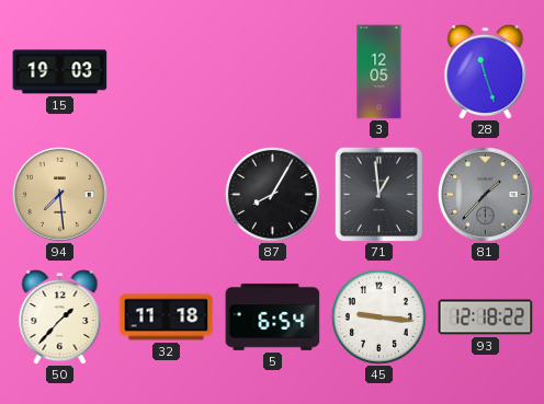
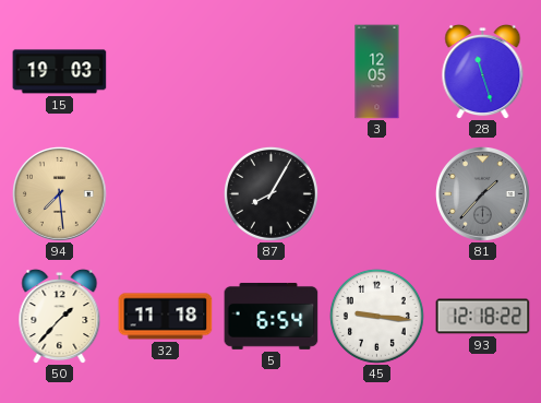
71: 12:59 -> none
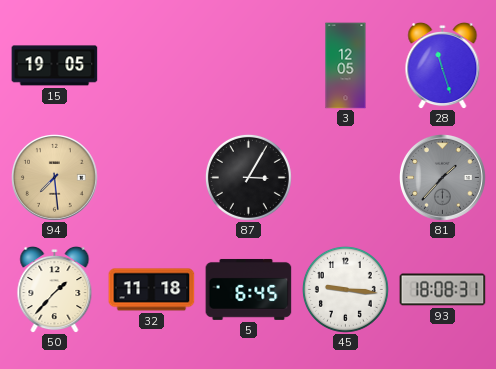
15: 19:03 -> 19:05
87: 8:05 -> 3:05
5: 6:54 -> 6:45
93: 12:18 -> 18:08
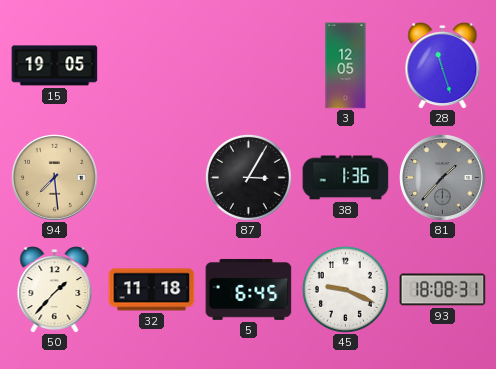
38: none -> 1:36
45: 9:16 -> 9:19
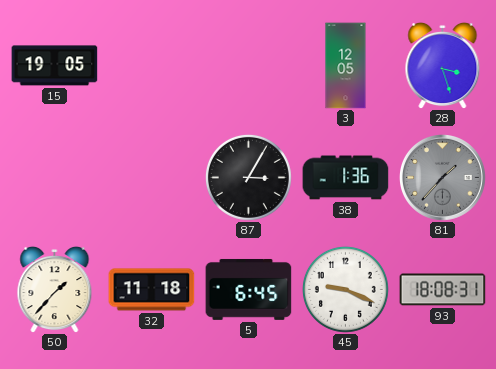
28: 11:27 -> 3:27
94: 7:29 -> none
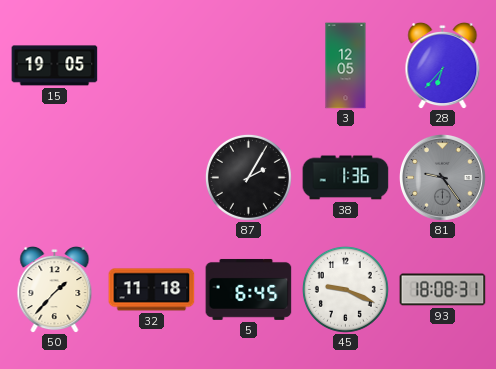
28: 3:27 -> 6:37
87: 3:05 -> 2:05
81: 1:37 -> 9:24
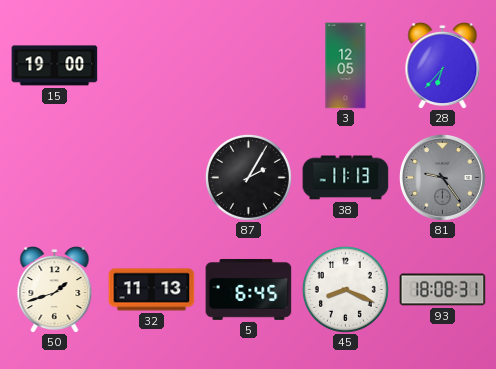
15: 19:05 -> 19:00
38: 1:36 -> 11:13
50: 1:37 -> 1:42
32: 11:18 -> 11:13
45: 9:19 -> 8:19
